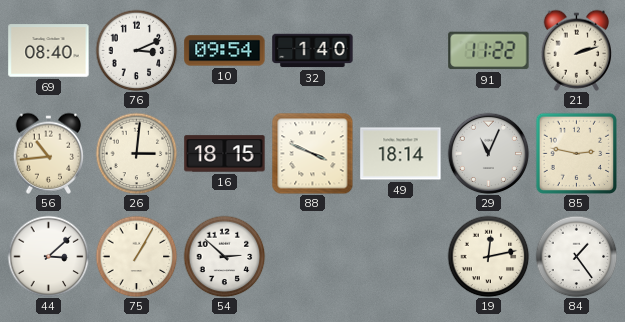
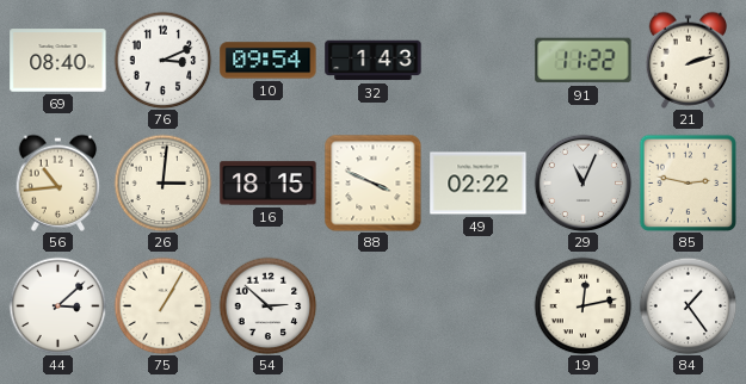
32: 1:40 -> 1:43
49: 18:14 -> 02:22
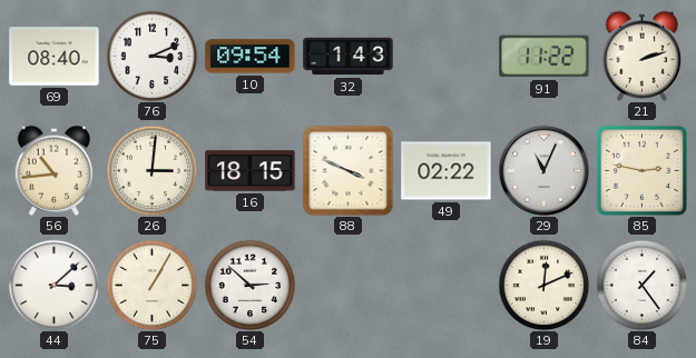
19: 12:13 -> 12:11
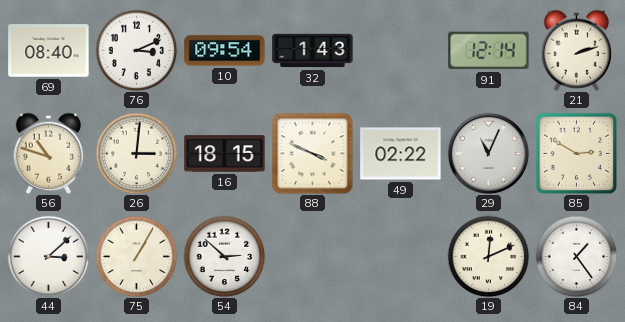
91: 11:22 -> 12:14
56: 10:44 -> 10:48
85: 2:47 -> 2:50
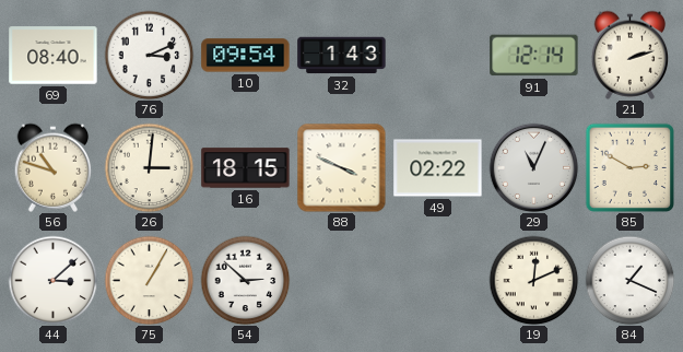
84: 1:24 -> 1:19
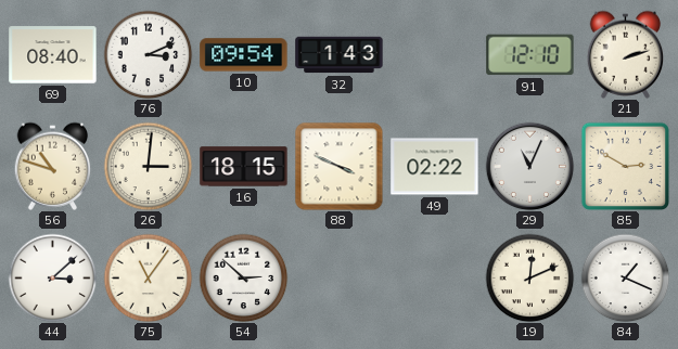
91: 12:14 -> 12:10
75: 1:05 -> 11:06
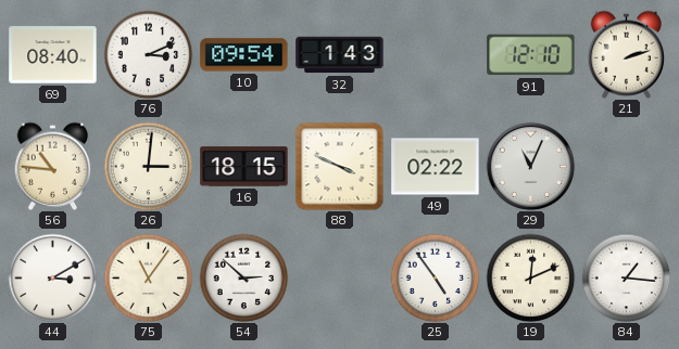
56: 10:48 -> 10:46
85: 2:50 -> none
44: 3:08 -> 3:10
25: none -> 4:54
84: 1:19 -> 1:16
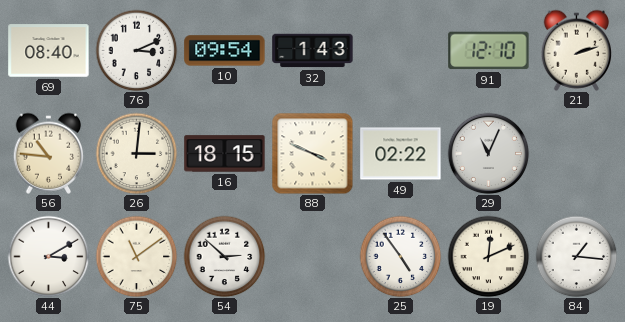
75: 11:06 -> 11:09
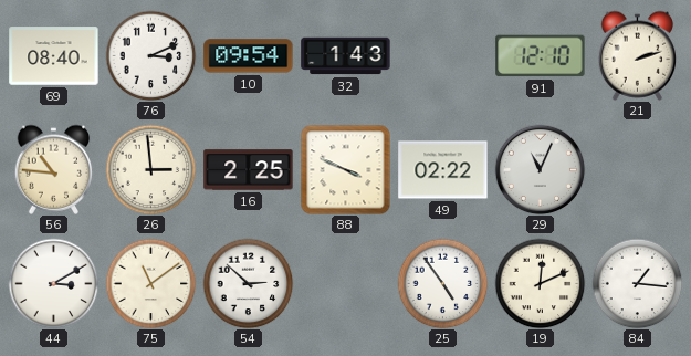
26: 3:01 -> 2:59
16: 18:15 -> 2:25
